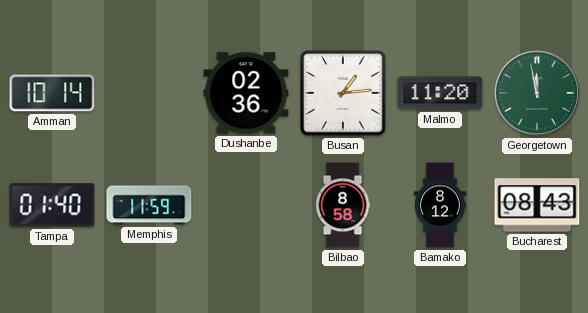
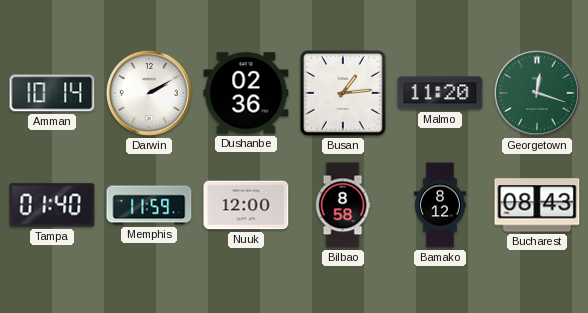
Darwin: none -> 2:10
Georgetown: 11:58 -> 12:18
Nuuk: none -> 12:00
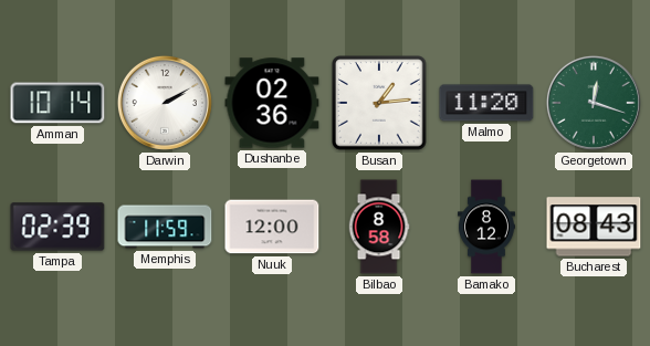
Tampa: 01:40 -> 02:39
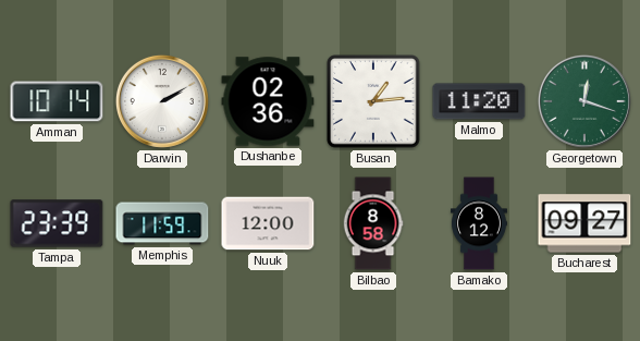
Tampa: 02:39 -> 23:39
Bucharest: 08:43 -> 09:27
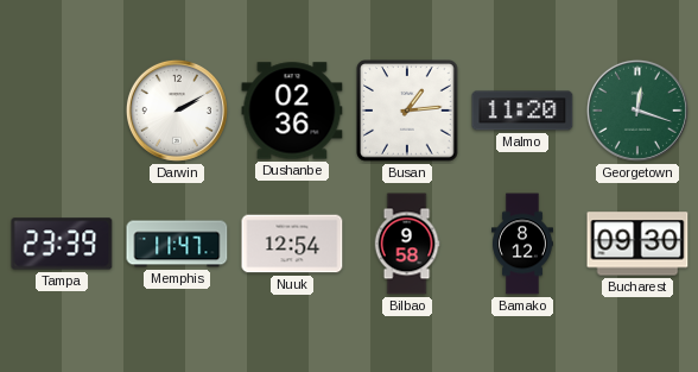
Amman: 10:14 -> none
Memphis: 11:59 -> 11:47
Nuuk: 12:00 -> 12:54
Bilbao: 8:58 -> 9:58
Bucharest: 09:27 -> 09:30
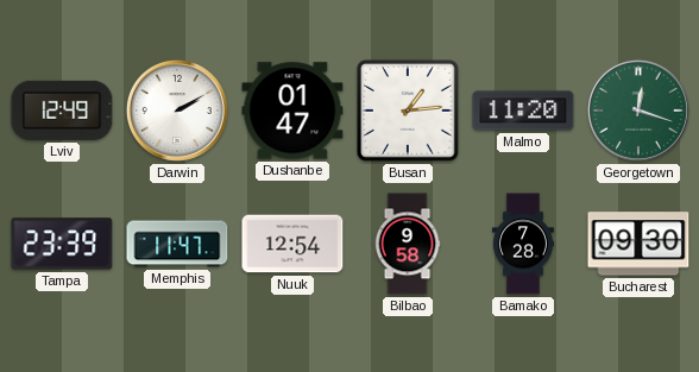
Lviv: none -> 12:49
Dushanbe: 02:36 -> 01:47
Bamako: 8:12 -> 7:28
